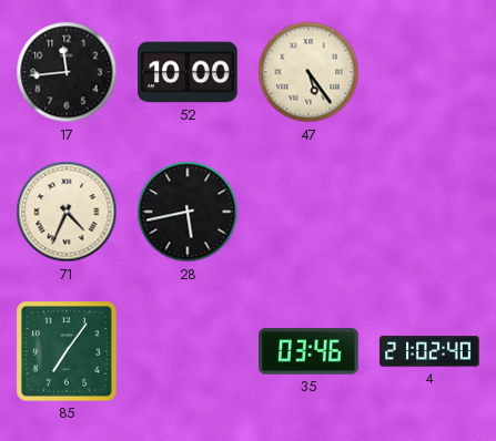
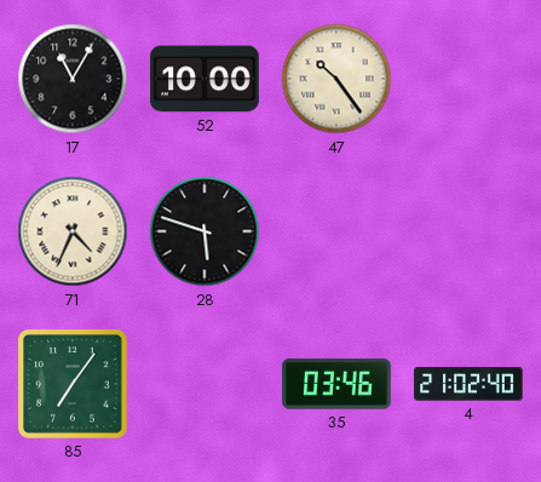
17: 11:44 -> 11:05
47: 5:24 -> 10:24
28: 5:43 -> 5:48
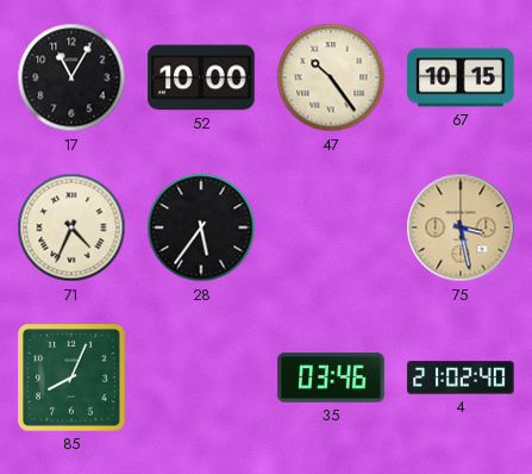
67: none -> 10:15
28: 5:48 -> 5:36
75: none -> 3:28
85: 7:06 -> 8:04
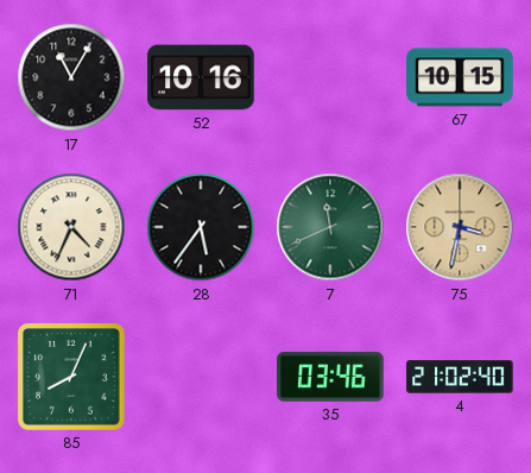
52: 10:00 -> 10:16
47: 10:24 -> none
7: none -> 11:41
75: 3:28 -> 3:32
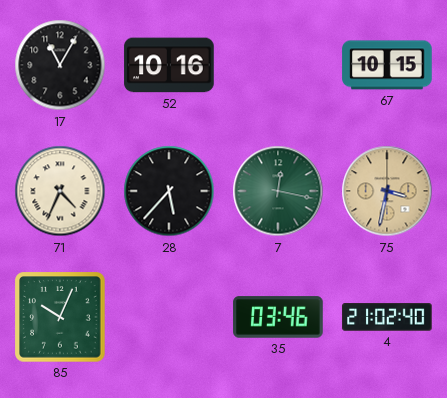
28: 5:36 -> 5:37
7: 11:41 -> 12:17
85: 8:04 -> 10:04
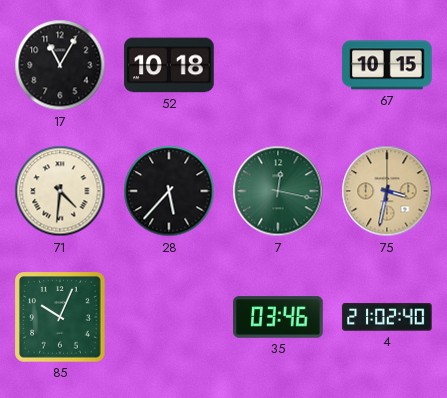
52: 10:16 -> 10:18
71: 4:34 -> 4:31
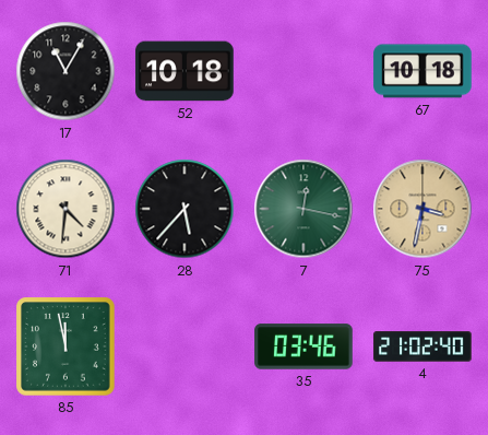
67: 10:15 -> 10:18
85: 10:04 -> 11:58
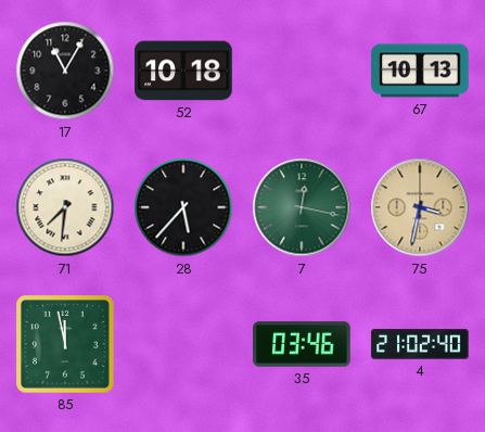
67: 10:18 -> 10:13
71: 4:31 -> 7:31
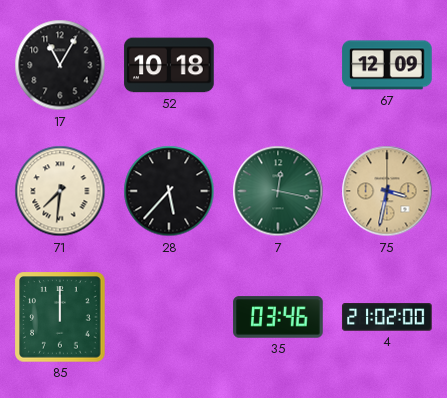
67: 10:13 -> 12:09
85: 11:58 -> 12:00
4: 21:02:40 -> 21:02:00
